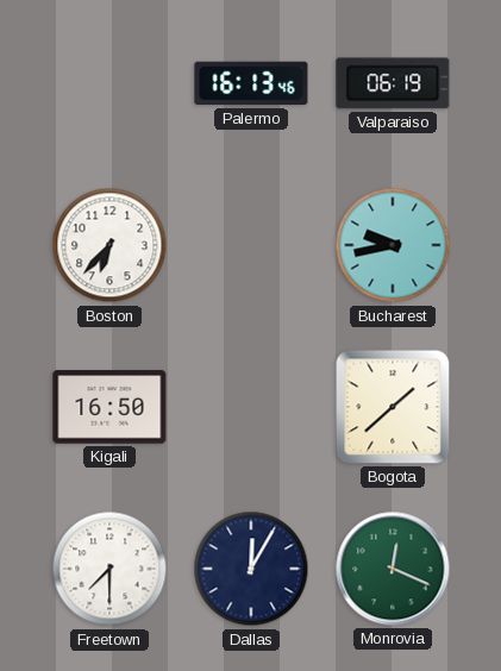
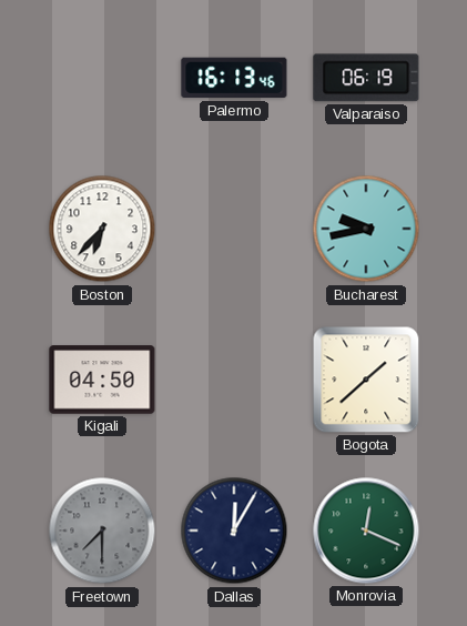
Kigali: 16:50 -> 04:50
Freetown dial: white -> grey
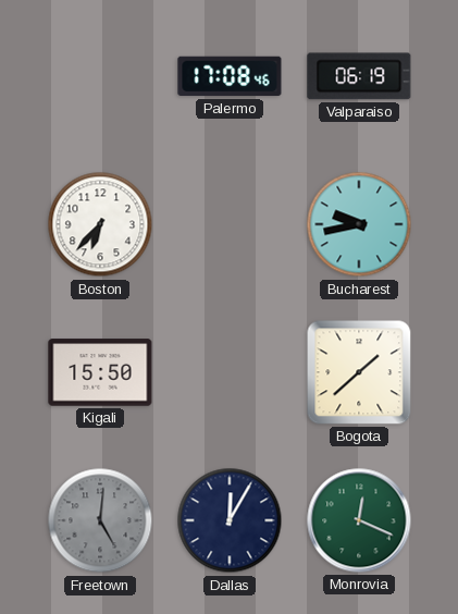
Palermo: 16:13 -> 17:08
Kigali: 04:50 -> 15:50
Freetown: 7:30 -> 5:01
